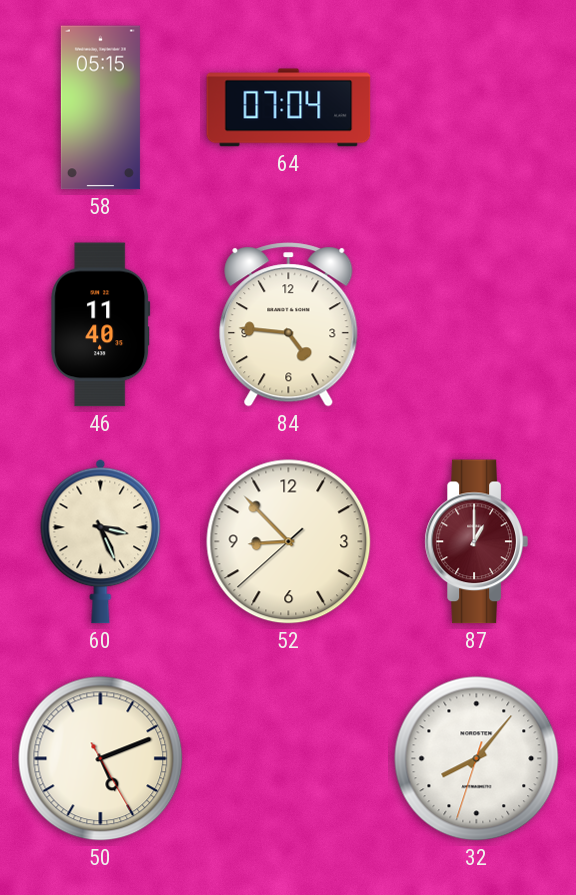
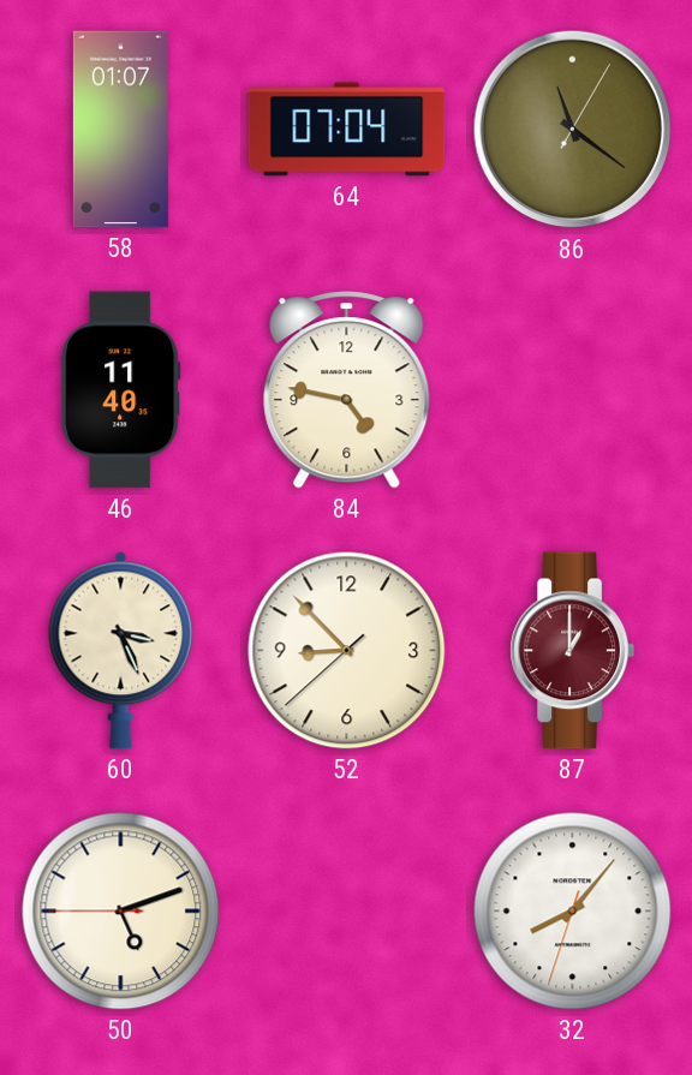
58: 05:15 -> 01:07
86: none -> 11:21
84: 4:46 -> 4:47
50: 5:11:25 -> 5:11:45
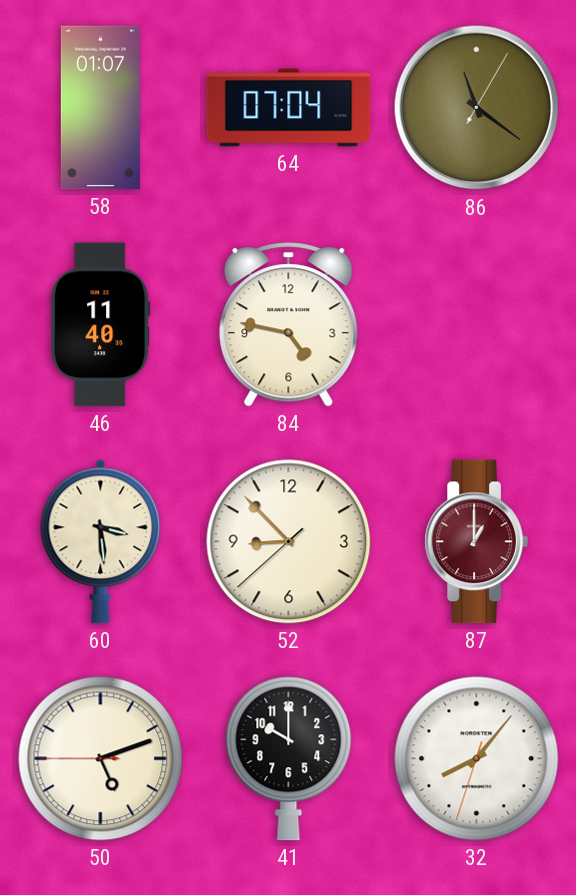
60: 3:26 -> 3:29
41: none -> 10:00
